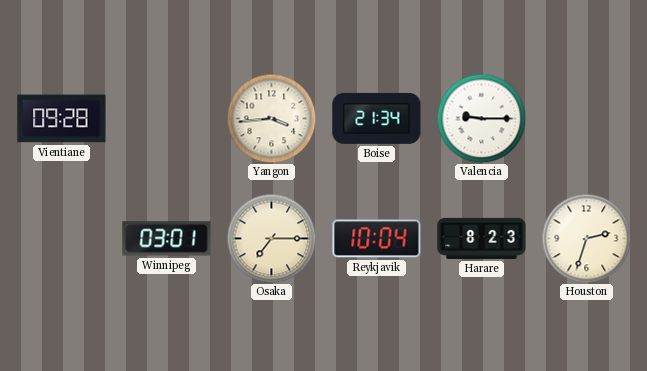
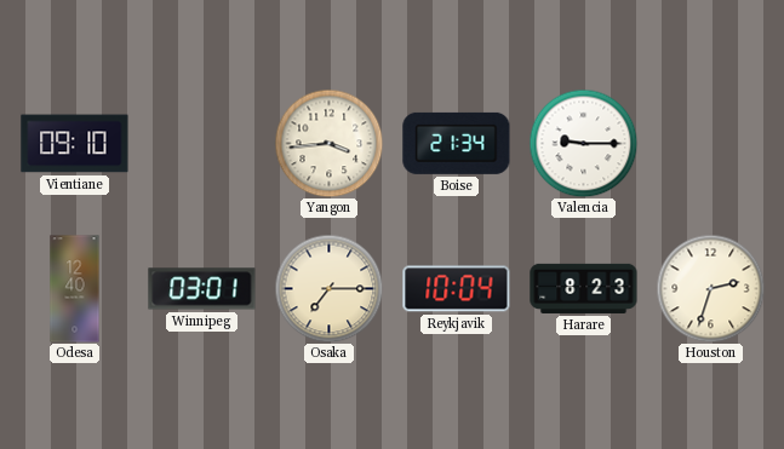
Vientiane: 09:28 -> 09:10
Odesa: none -> 12:40
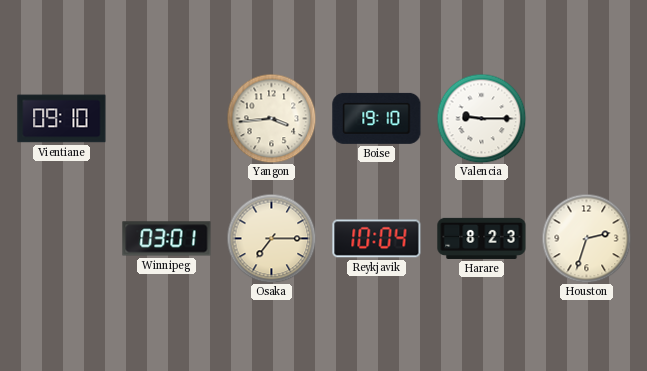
Boise: 21:34 -> 19:10
Odesa: 12:40 -> none
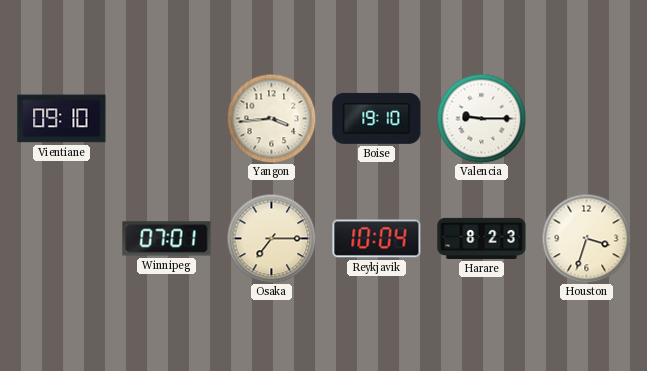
Winnipeg: 03:01 -> 07:01
Houston: 2:33 -> 3:33
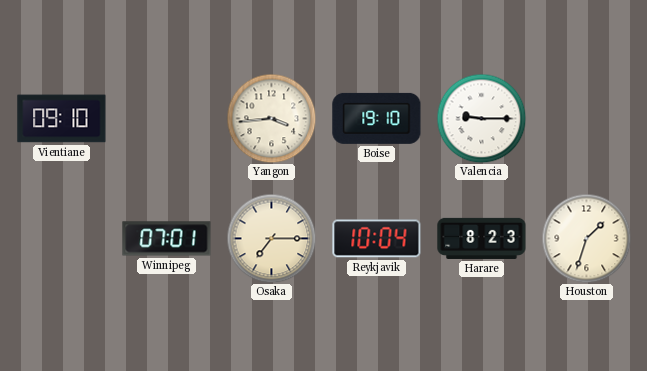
Houston: 3:33 -> 1:33
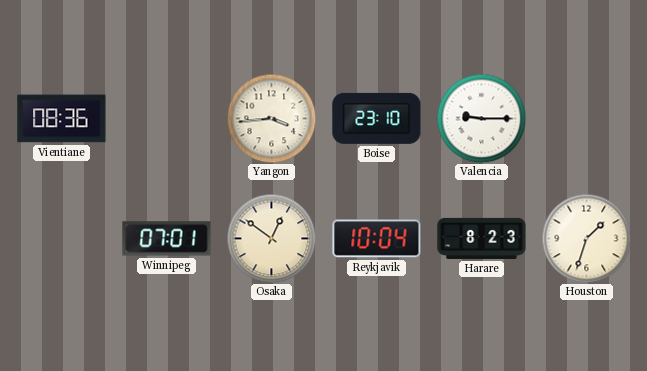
Vientiane: 09:10 -> 08:36
Boise: 19:10 -> 23:10
Osaka: 7:15 -> 12:51
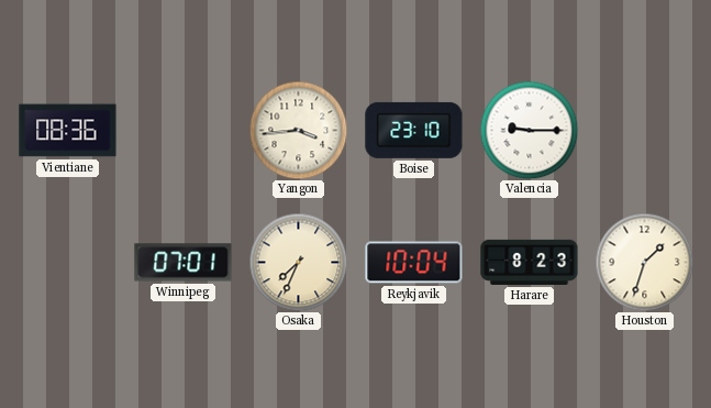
Osaka: 12:51 -> 7:34
